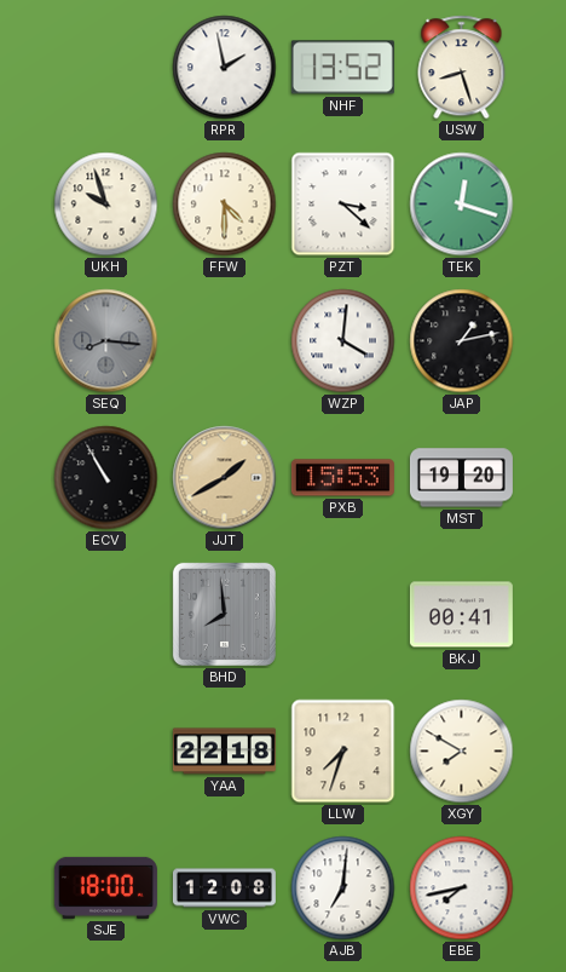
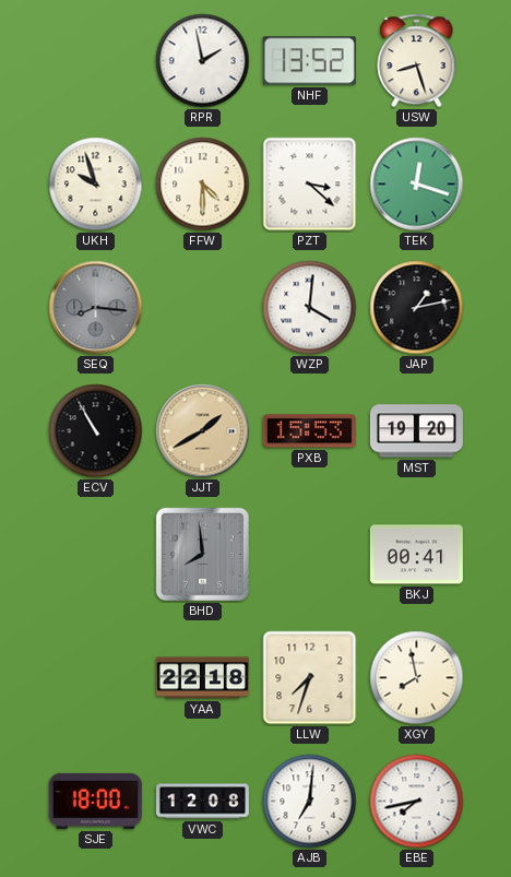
XGY: 7:50 -> 7:58
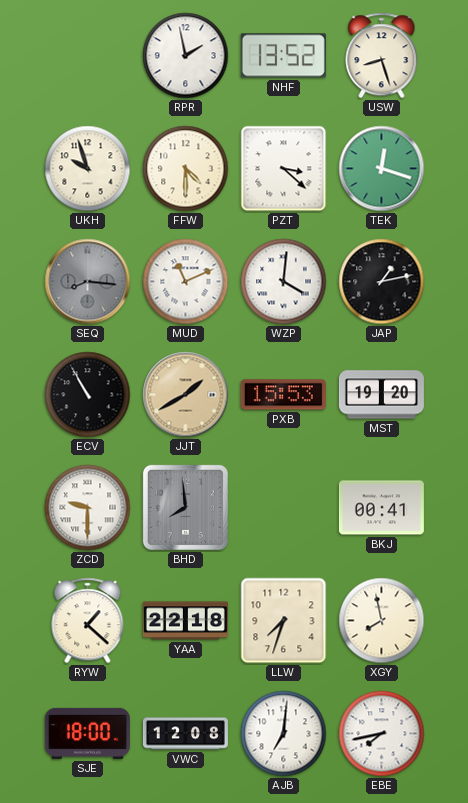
MUD: none -> 11:11
ZCD: none -> 9:30
RYW: none -> 1:22
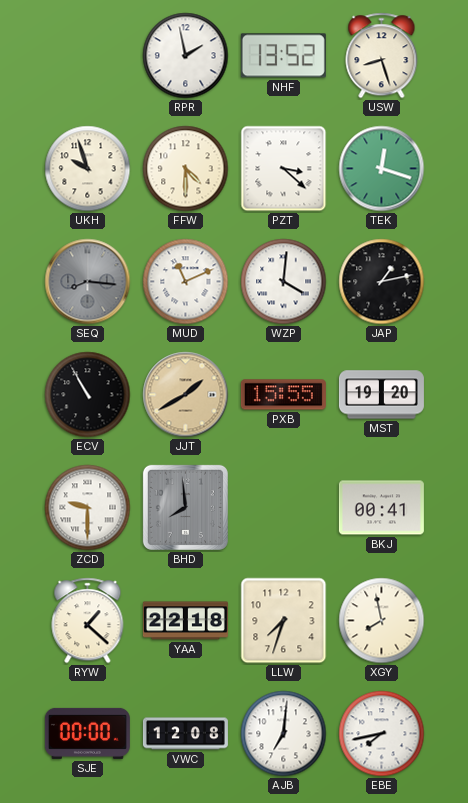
PXB: 15:53 -> 15:55
SJE: 18:00 -> 00:00
